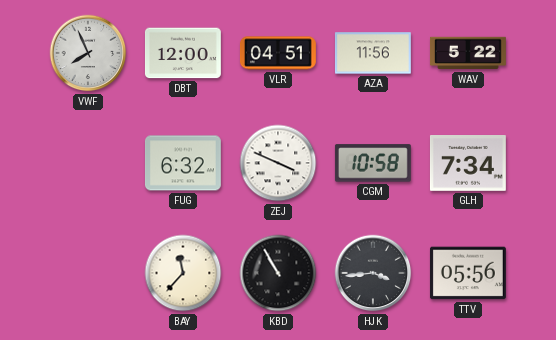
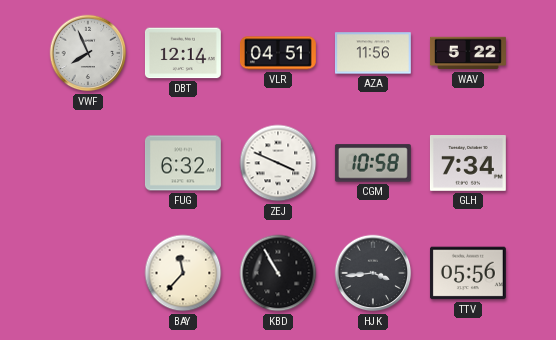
DBT: 12:00 -> 12:14
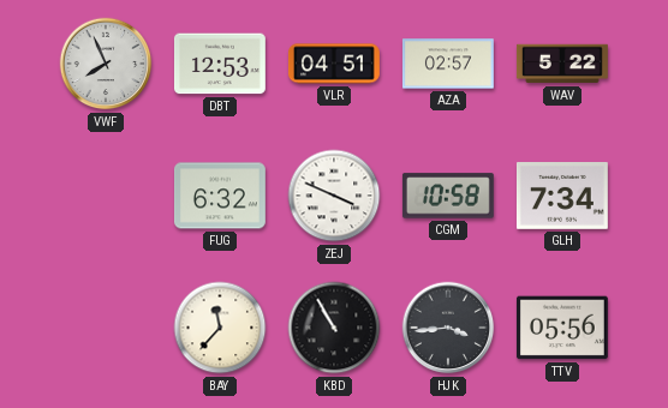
DBT: 12:14 -> 12:53
AZA: 11:56 -> 02:57
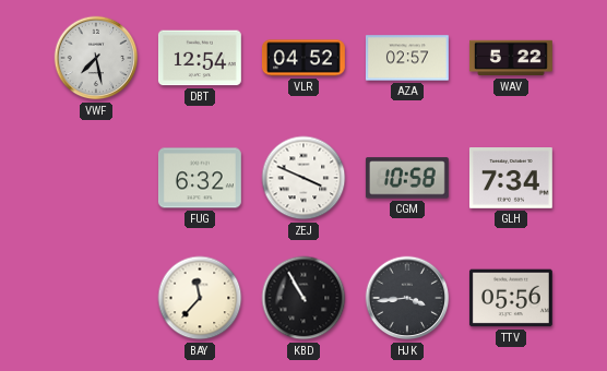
VWF: 7:56 -> 7:28
DBT: 12:53 -> 12:54
VLR: 04:51 -> 04:52
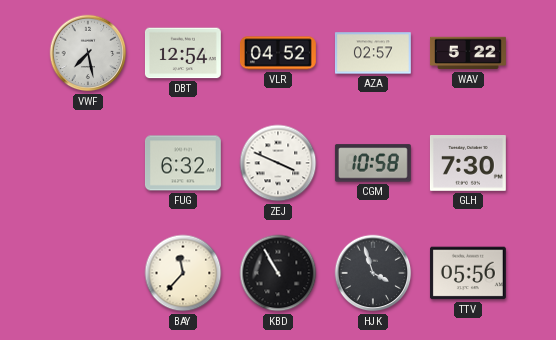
GLH: 7:34 -> 7:30
HJK: 3:44 -> 3:57
